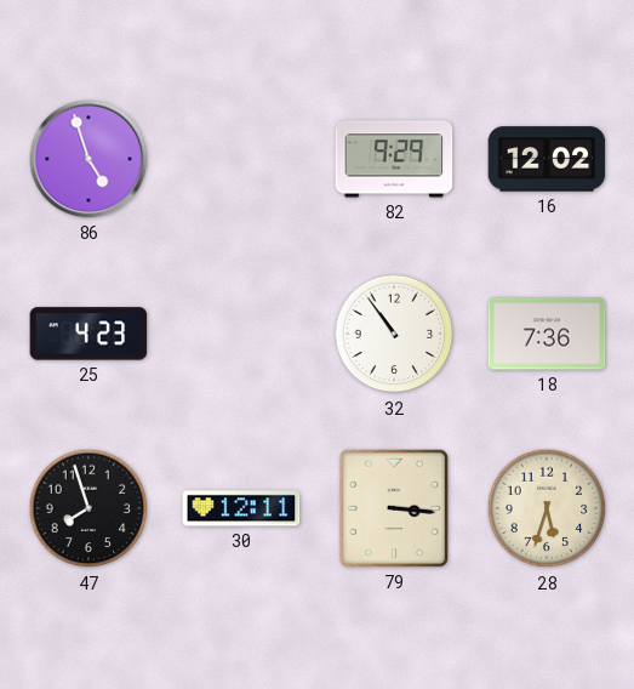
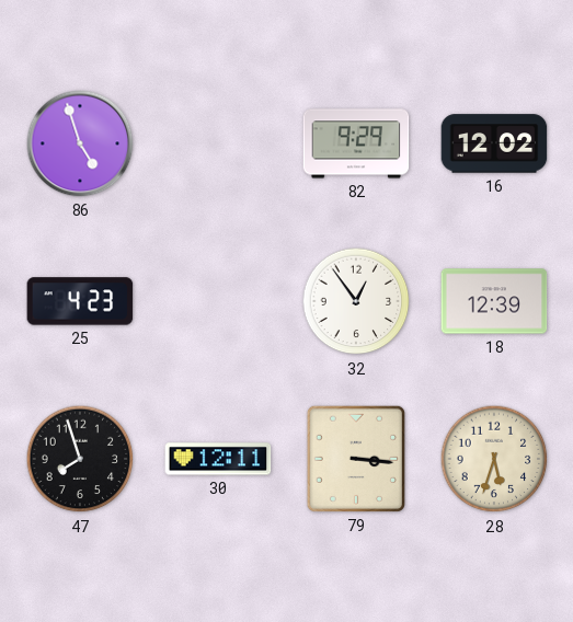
32: 10:54 -> 12:54
18: 7:36 -> 12:39
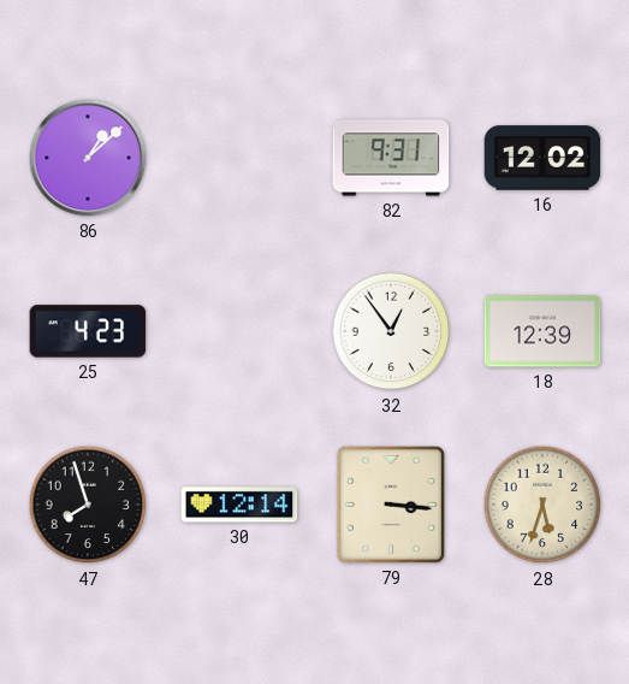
86: 4:57 -> 1:08
82: 9:29 -> 9:31
30: 12:11 -> 12:14
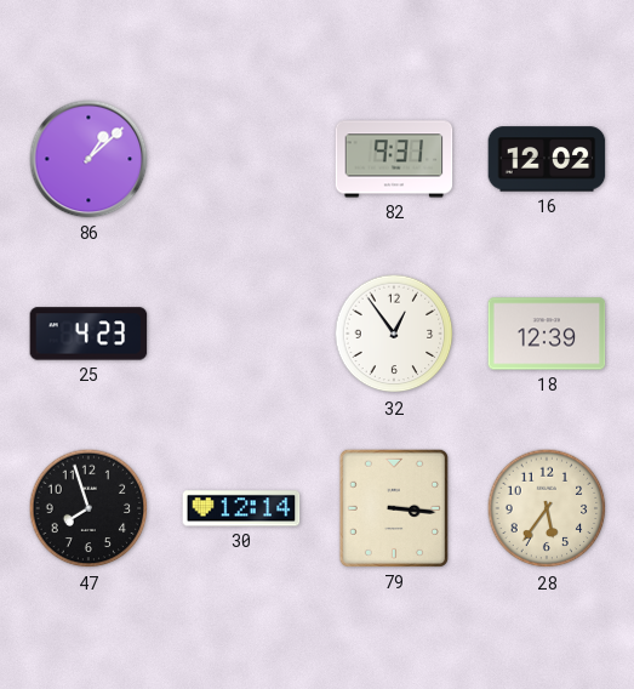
28: 5:33 -> 5:36
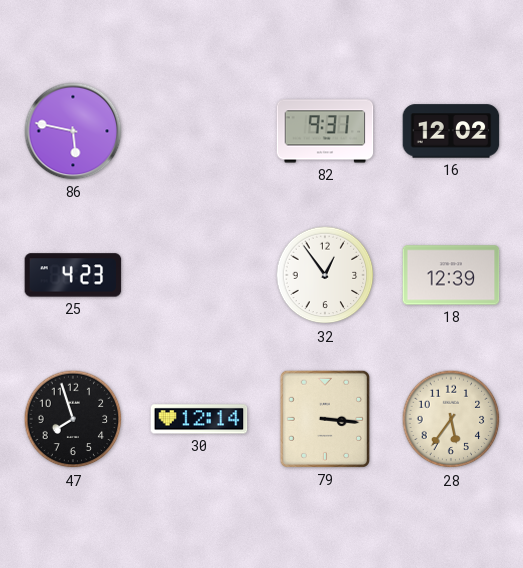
86: 1:08 -> 5:47
